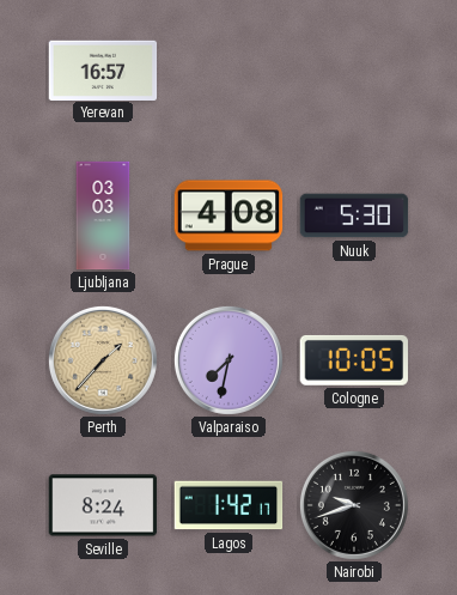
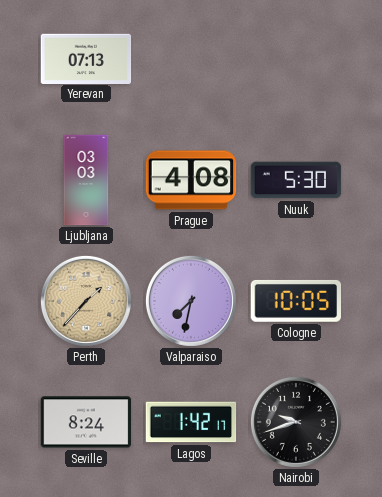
Yerevan: 16:57 -> 07:13
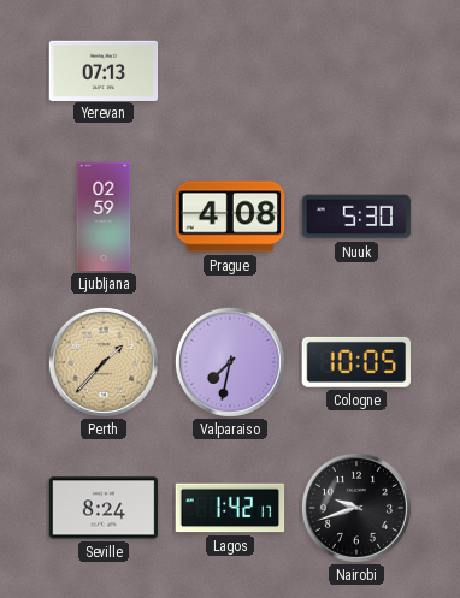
Ljubljana: 03:03 -> 02:59
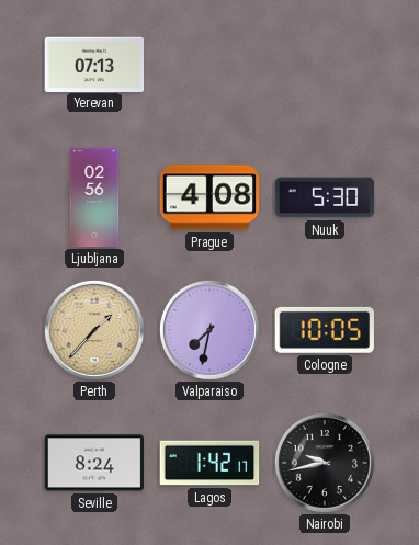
Ljubljana: 02:59 -> 02:56
Nairobi: 9:42 -> 9:43
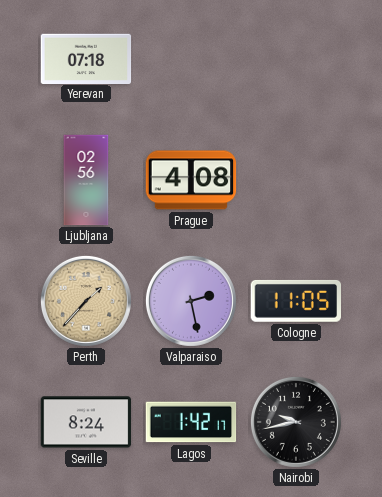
Yerevan: 07:13 -> 07:18
Nuuk: 5:30 -> none
Valparaiso: 7:32 -> 2:28
Cologne: 10:05 -> 11:05
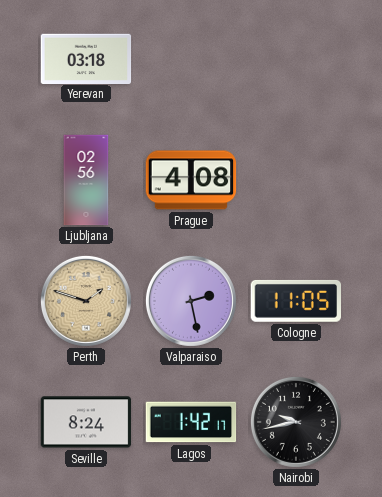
Yerevan: 07:18 -> 03:18
Perth: 1:37 -> 1:48
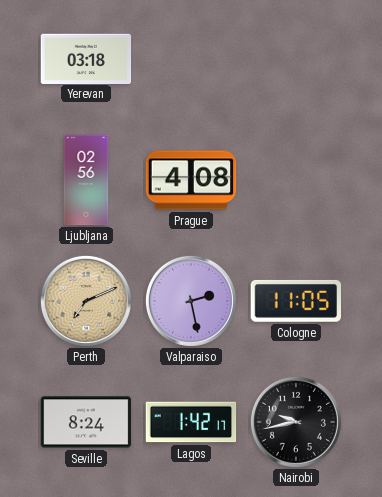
Perth: 1:48 -> 7:11
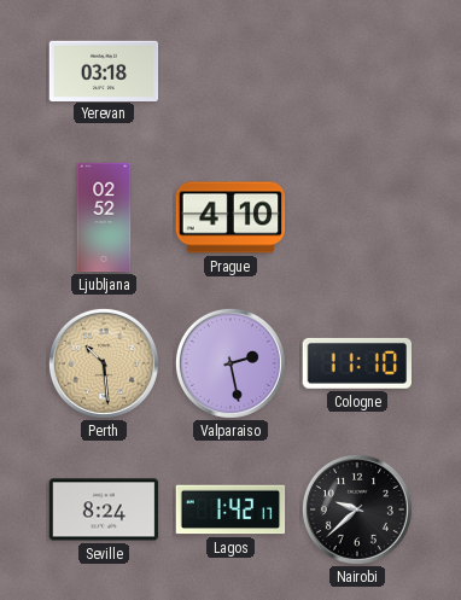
Ljubljana: 02:56 -> 02:52
Prague: 4:08 -> 4:10
Perth: 7:11 -> 10:29
Cologne: 11:05 -> 11:10
Nairobi: 9:43 -> 9:38
